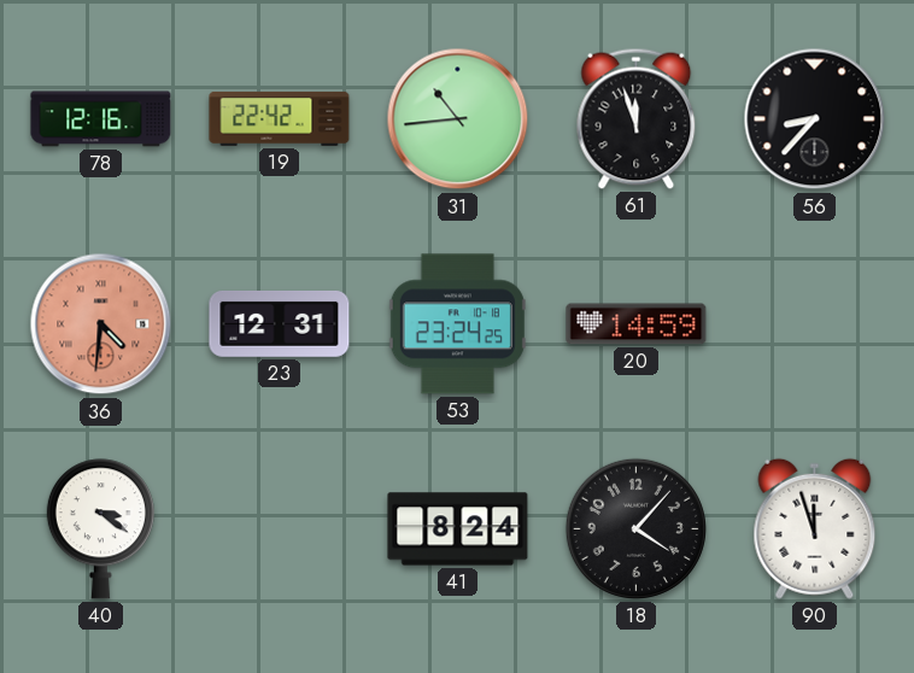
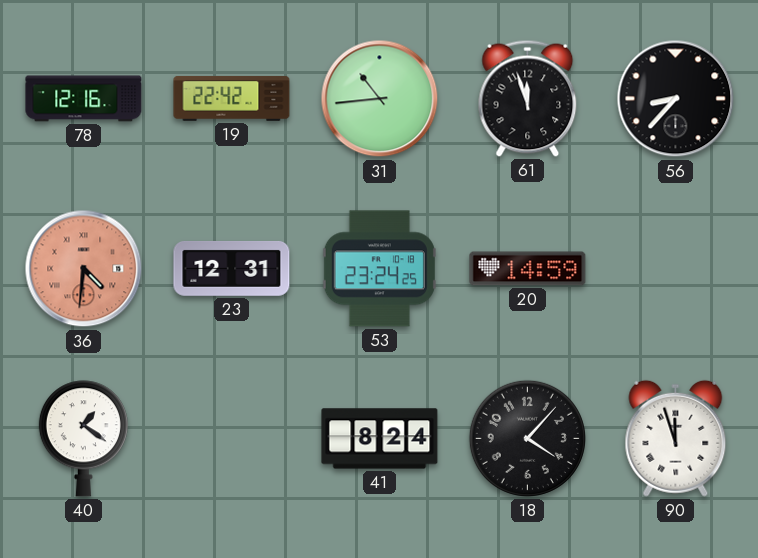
40: 3:21 -> 1:21
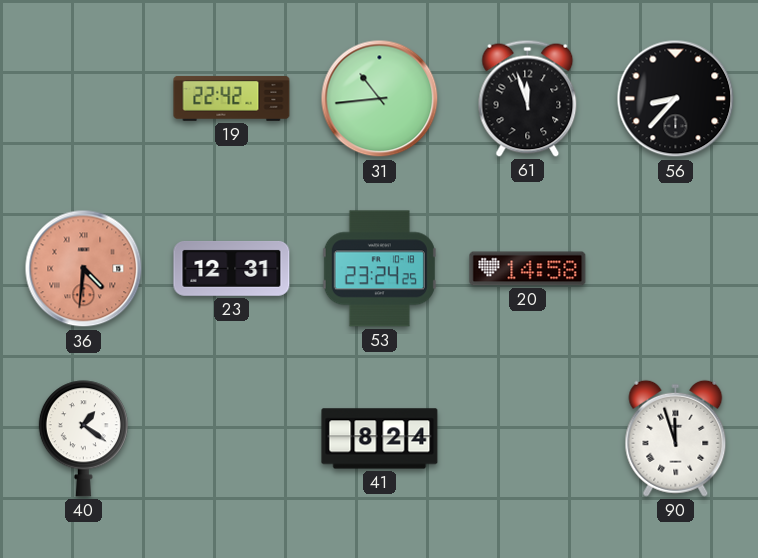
78: 12:16 -> none
20: 14:59 -> 14:58
18: 4:07 -> none
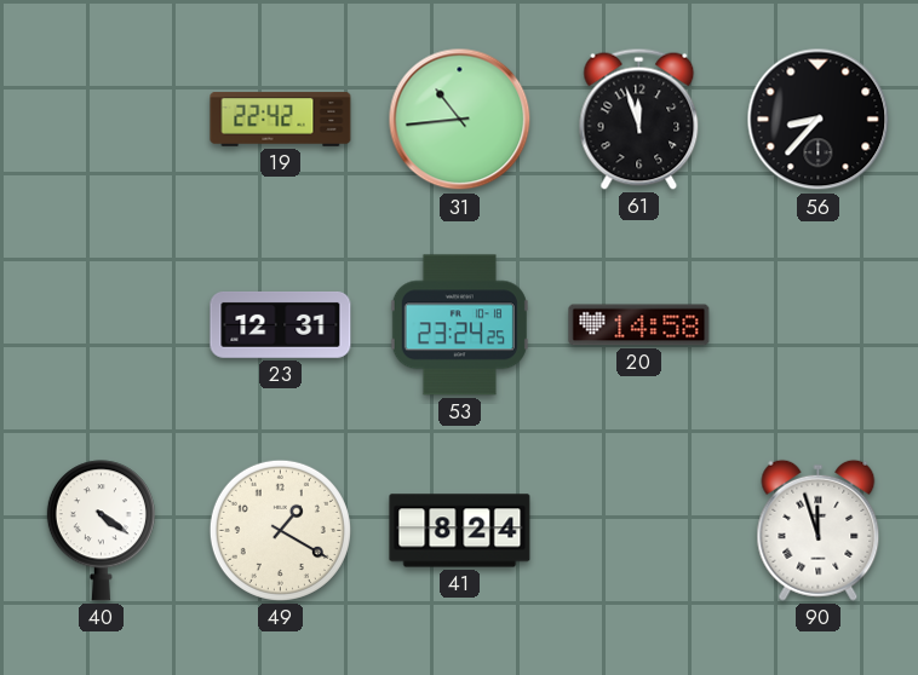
36: 4:31 -> none
40: 1:21 -> 4:21
49: none -> 1:20
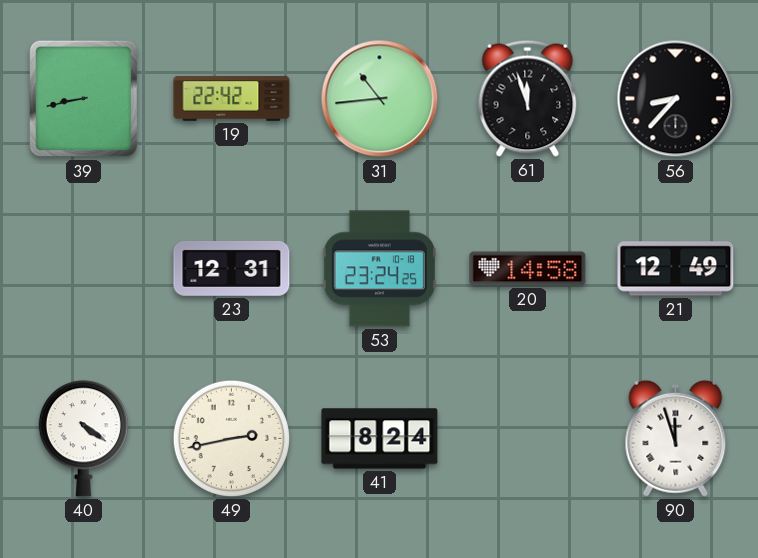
39: none -> 8:43
21: none -> 12:49
49: 1:20 -> 2:43
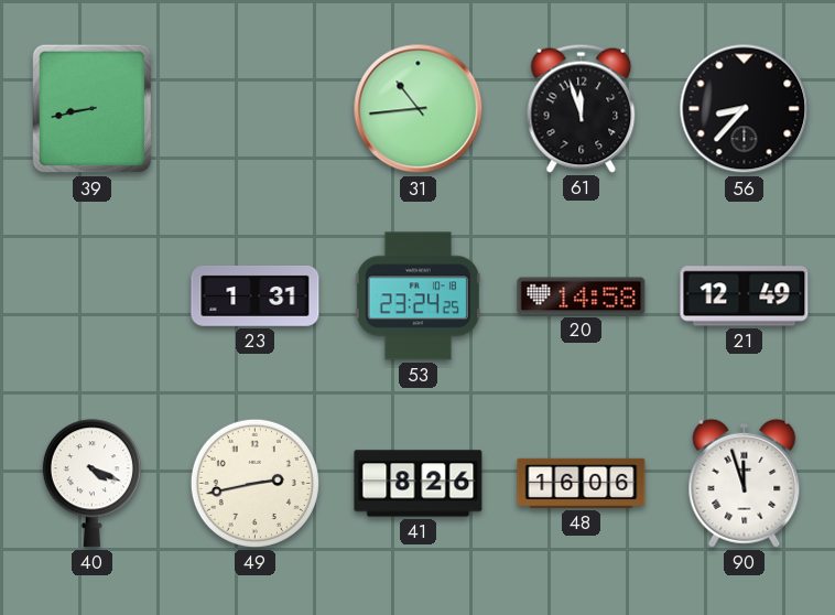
19: 22:42 -> none
23: 12:31 -> 1:31
40: 4:21 -> 4:19
41: 8:24 -> 8:26
48: none -> 16:06
